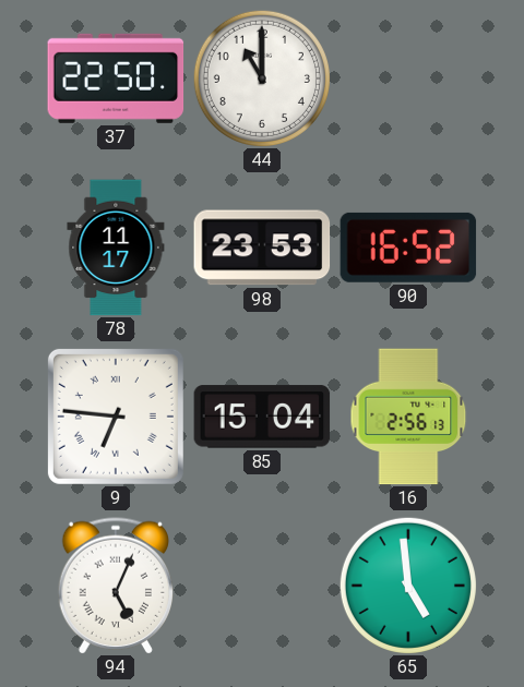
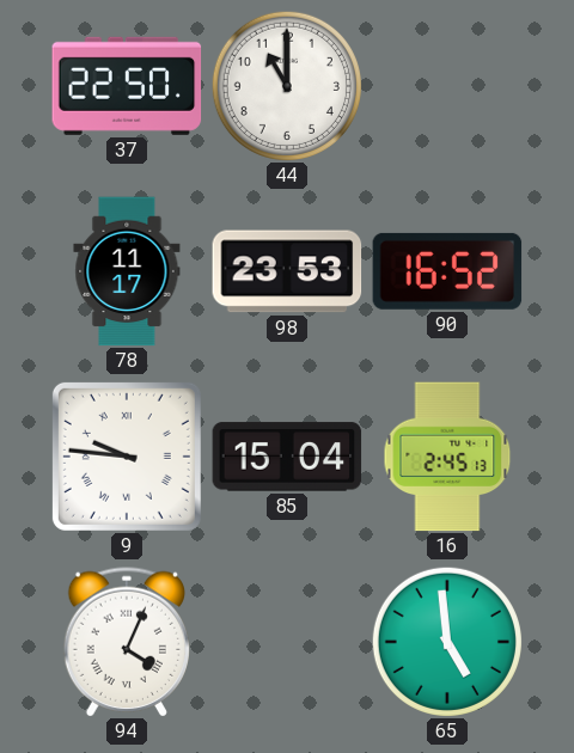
9: 6:46 -> 9:46
16: 2:56 -> 2:45
94: 5:04 -> 4:04
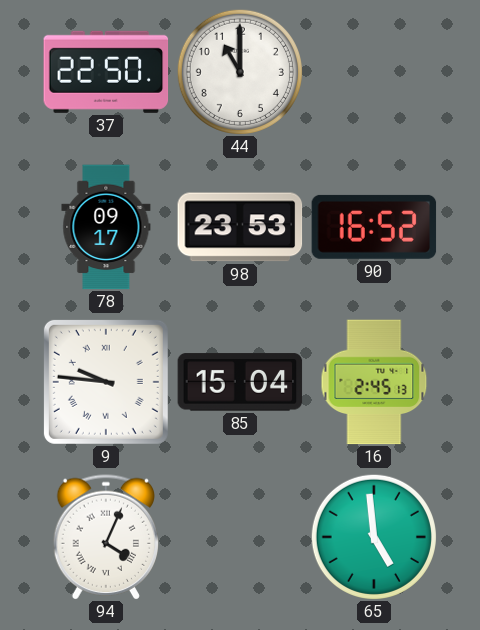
78: 11:17 -> 09:17
